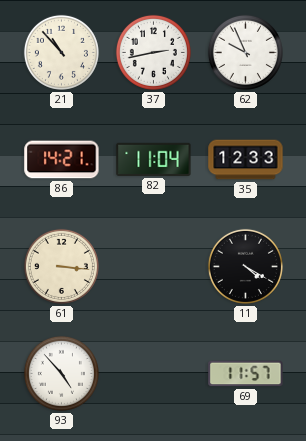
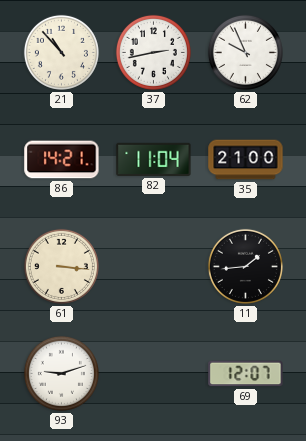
35: 12:33 -> 21:00
11: 4:20 -> 1:44
93: 4:53 -> 9:12
69: 11:57 -> 12:07
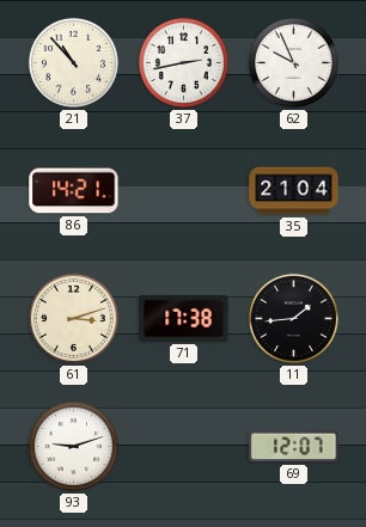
82: 11:04 -> none
35: 21:00 -> 21:04
61: 3:16 -> 3:12
71: none -> 17:38
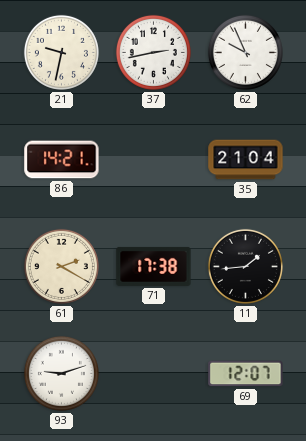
21: 10:53 -> 9:32
61: 3:12 -> 2:20
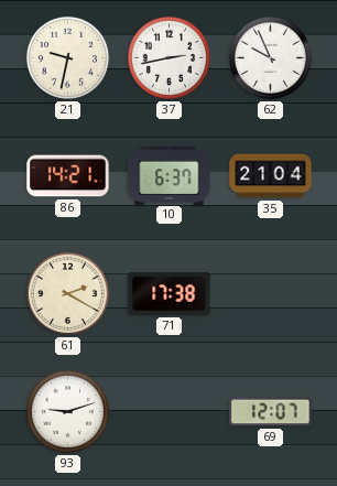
10: none -> 6:37
11: 1:44 -> none
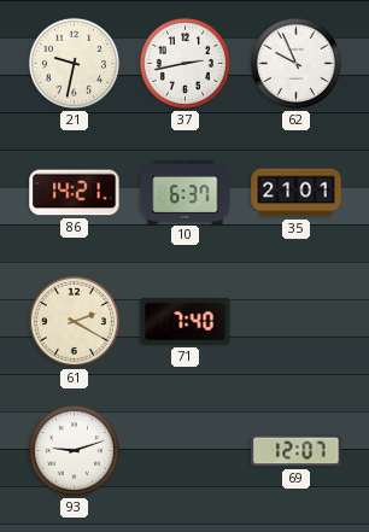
35: 21:04 -> 21:01
71: 17:38 -> 7:40
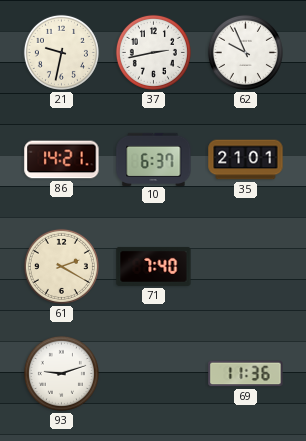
69: 12:07 -> 11:36
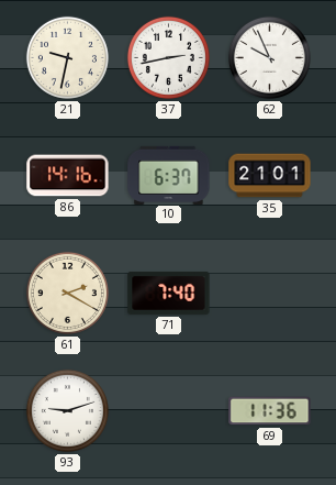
86: 14:21 -> 14:16
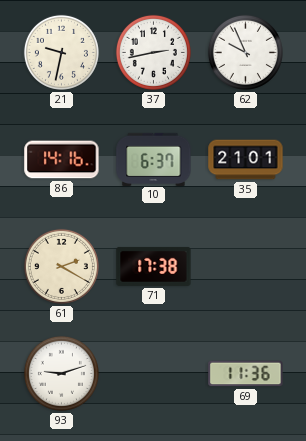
71: 7:40 -> 17:38
